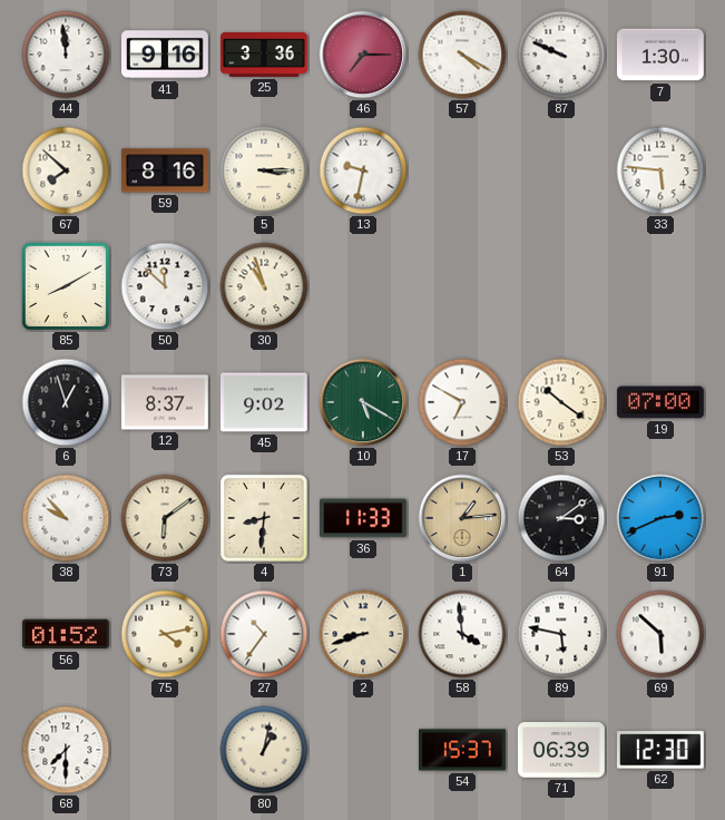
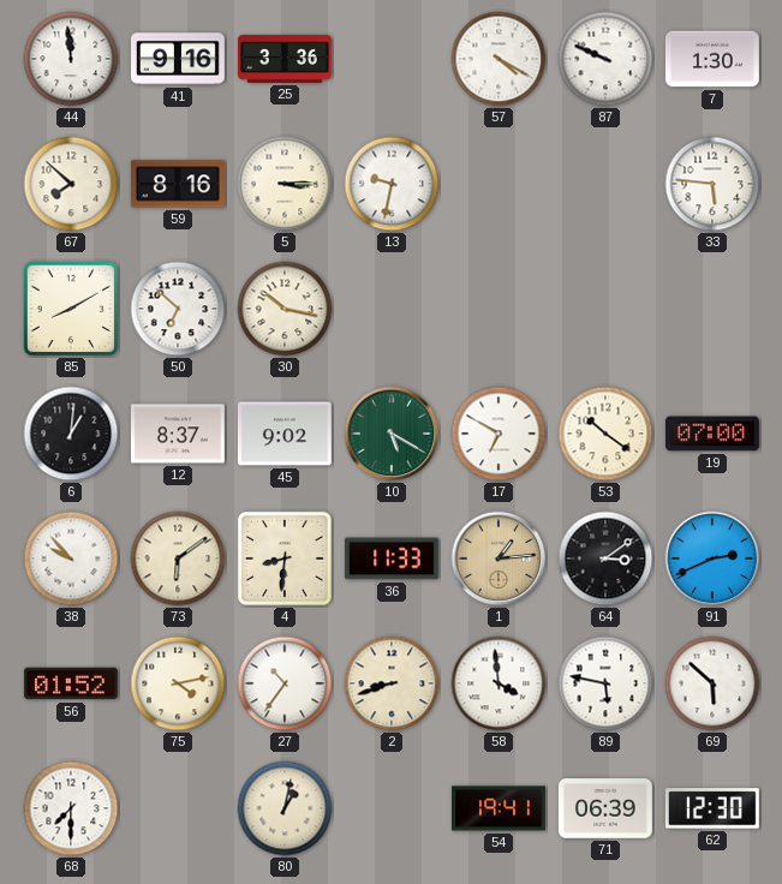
46: 7:15 -> none
50: 11:52 -> 6:52
30: 10:57 -> 10:17
6: 12:57 -> 1:01
54: 15:37 -> 19:41
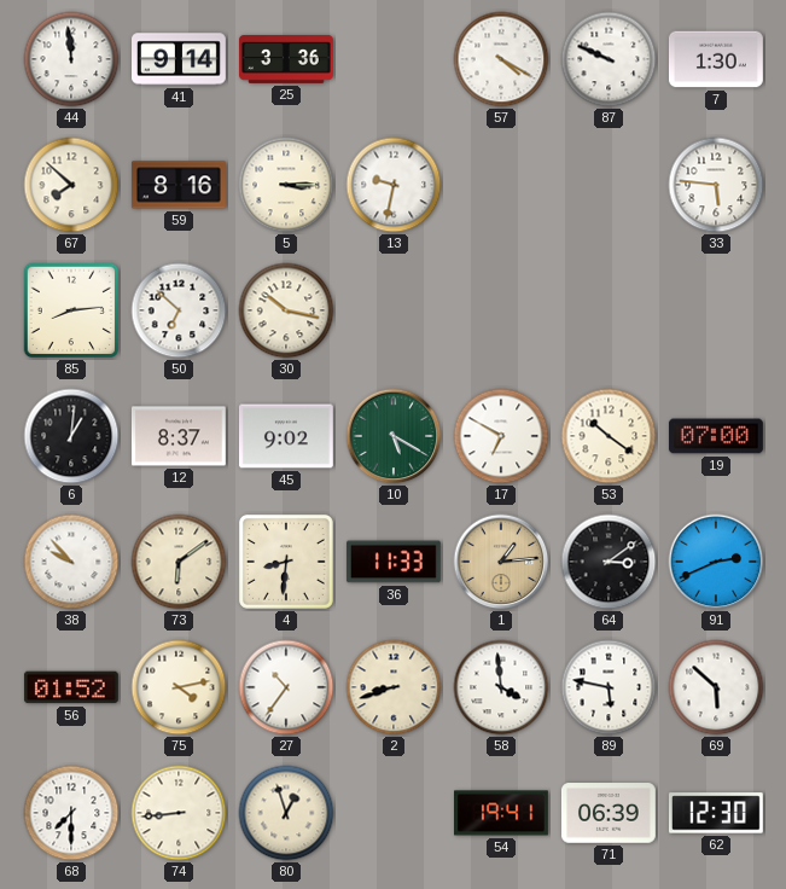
41: 9:16 -> 9:14
85: 8:10 -> 8:14
74: none -> 8:44
80: 1:02 -> 12:57
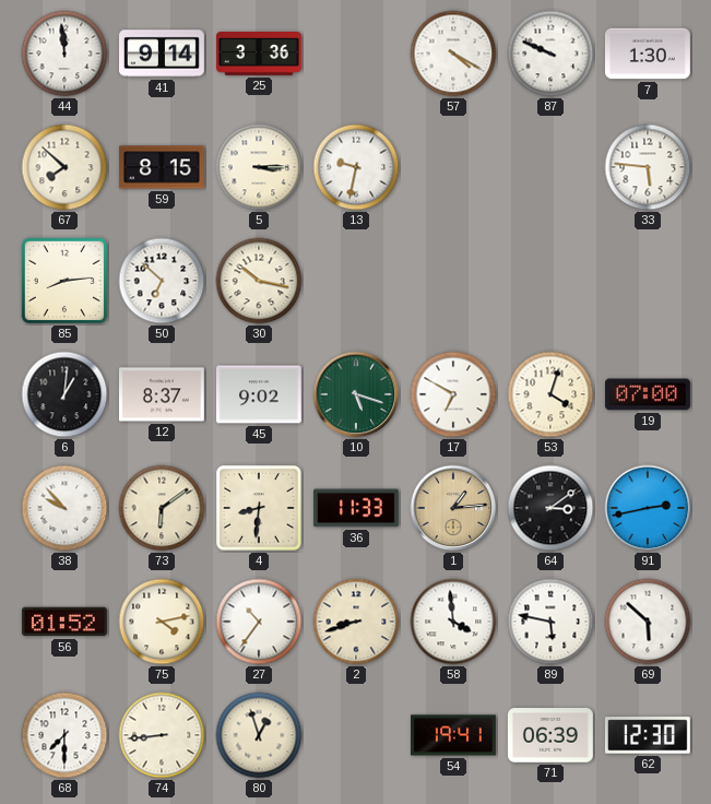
59: 8:16 -> 8:15
10: 5:20 -> 5:18
53: 10:21 -> 4:03
91: 2:41 -> 2:43
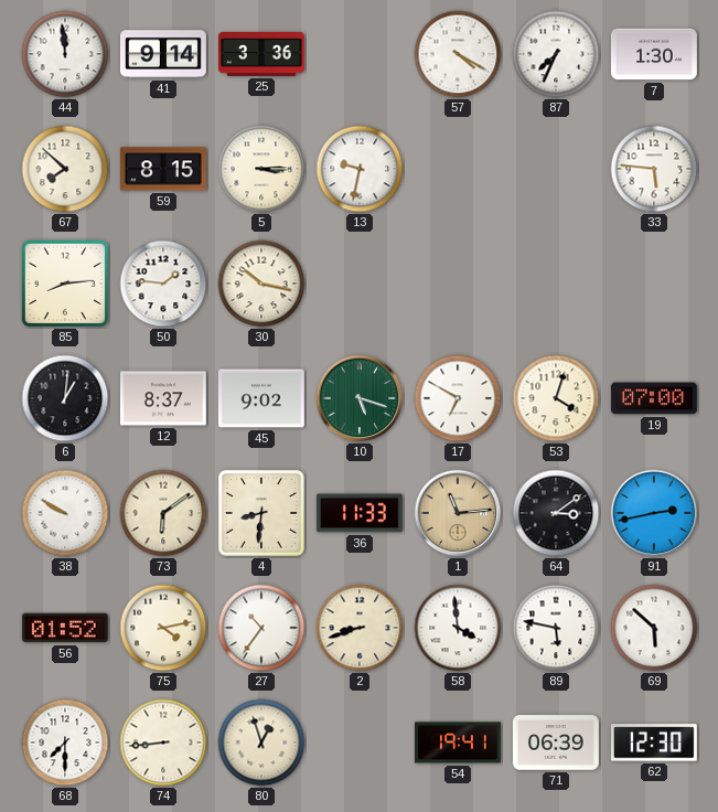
87: 9:49 -> 7:34
50: 6:52 -> 1:46
38: 9:53 -> 9:50
1: 1:14 -> 11:14
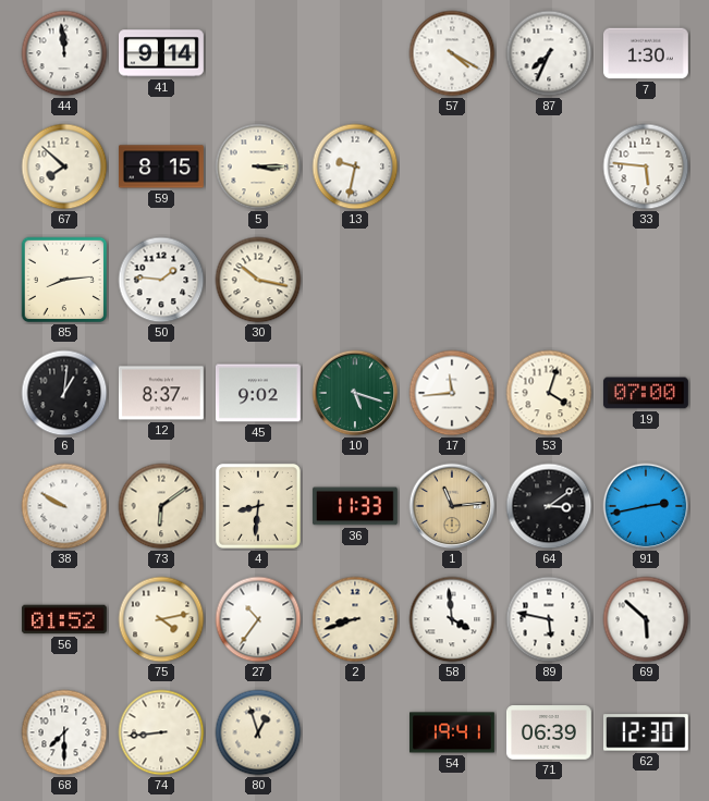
25: 3:36 -> none
17: 6:50 -> 11:44
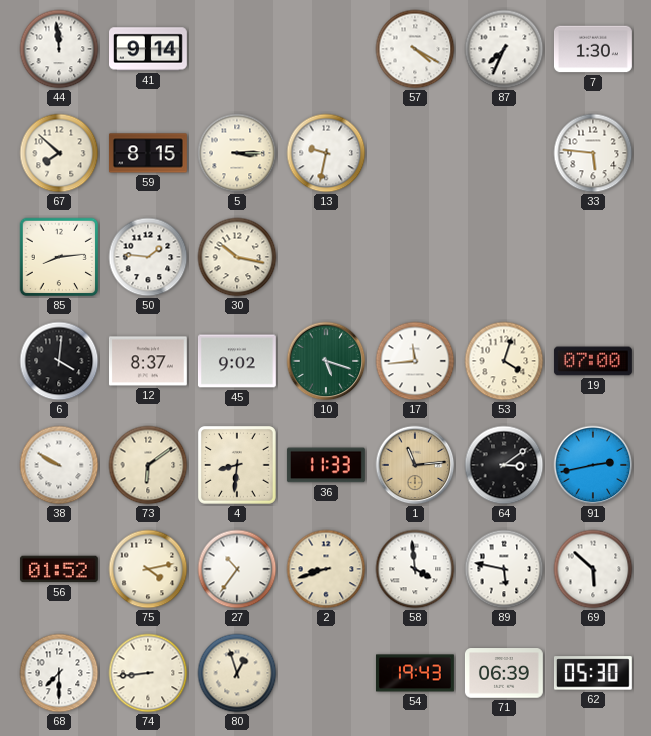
6: 1:01 -> 4:01
54: 19:41 -> 19:43
62: 12:30 -> 05:30
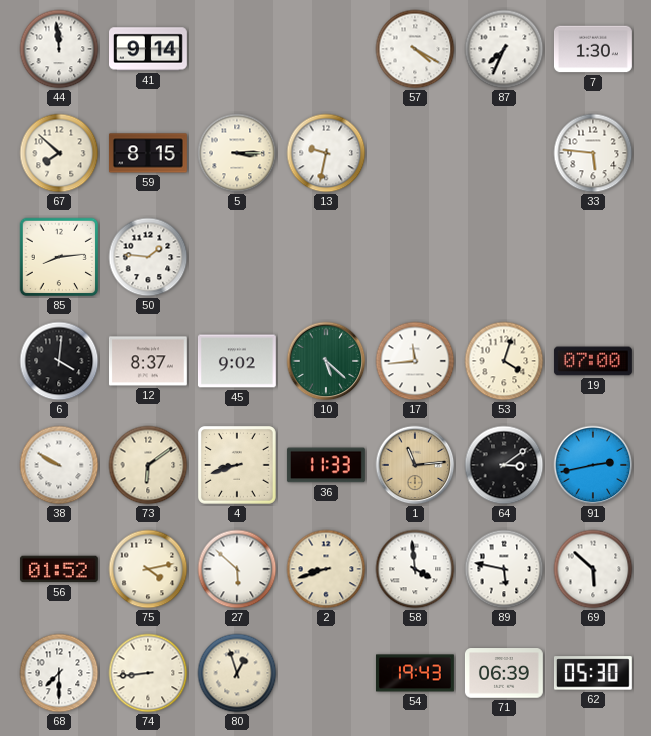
30: 10:17 -> none
10: 5:18 -> 5:22
4: 8:31 -> 8:42
27: 10:36 -> 5:52
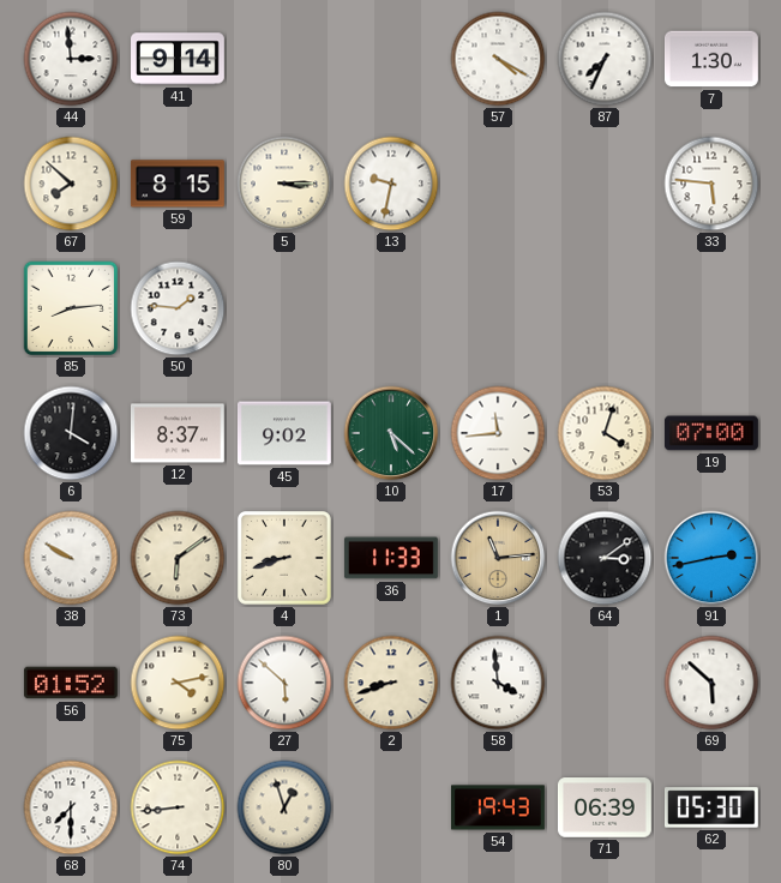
44: 11:59 -> 2:59
89: 5:47 -> none
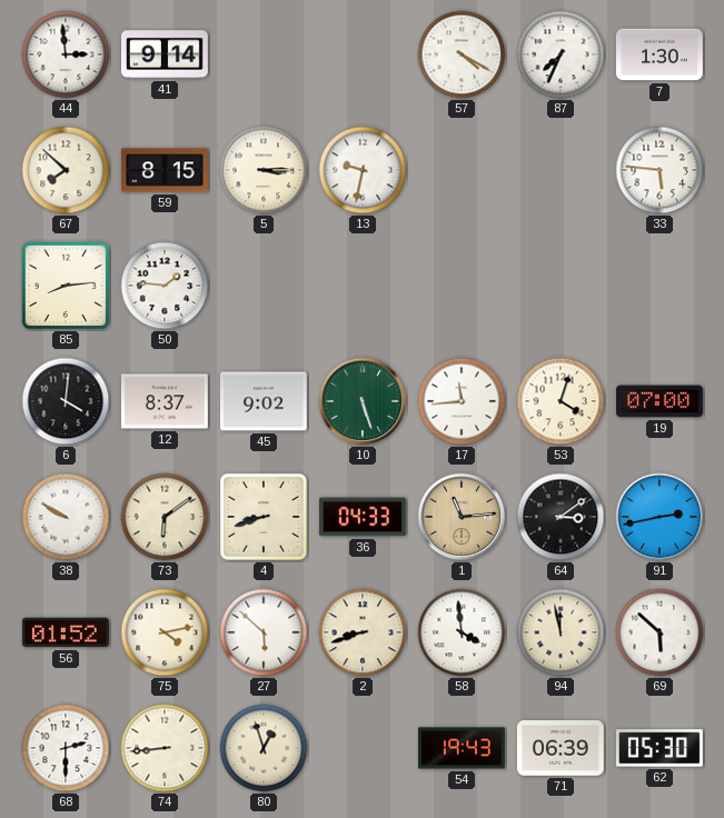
10: 5:22 -> 5:27
36: 11:33 -> 04:33
94: none -> 11:58
68: 7:30 -> 2:30
